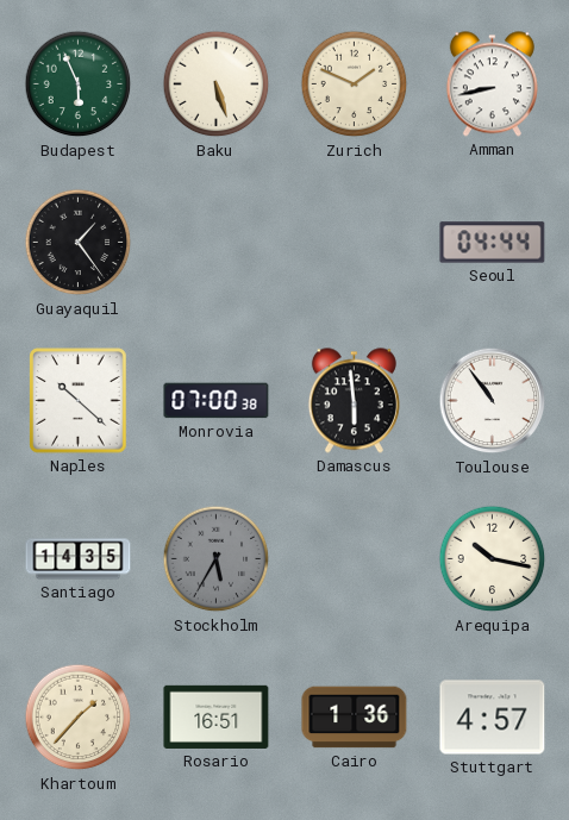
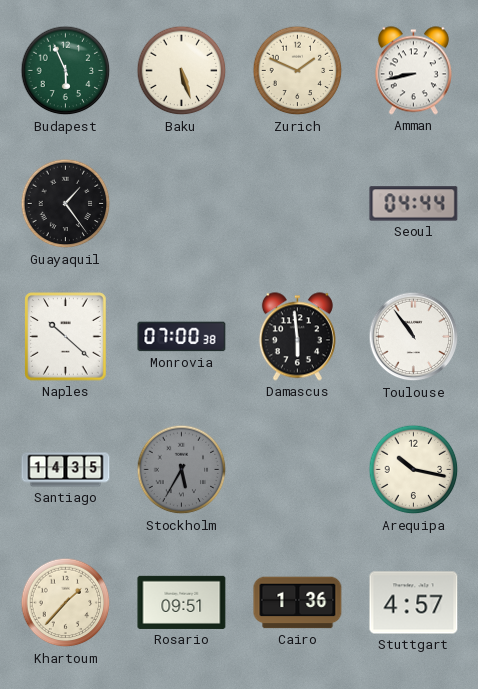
Rosario: 16:51 -> 09:51
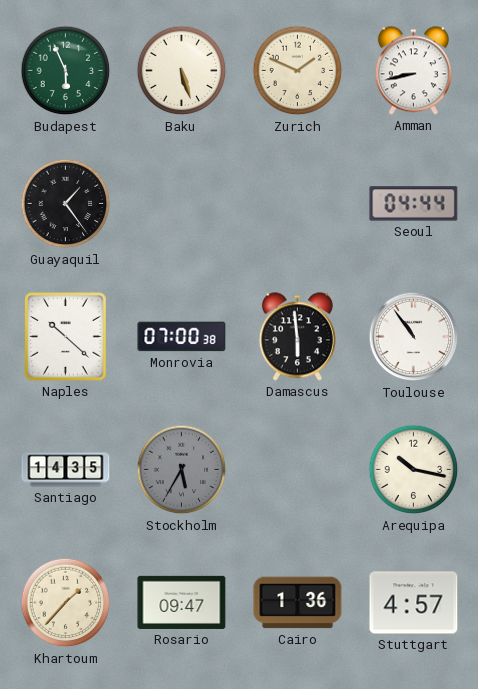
Rosario: 09:51 -> 09:47
